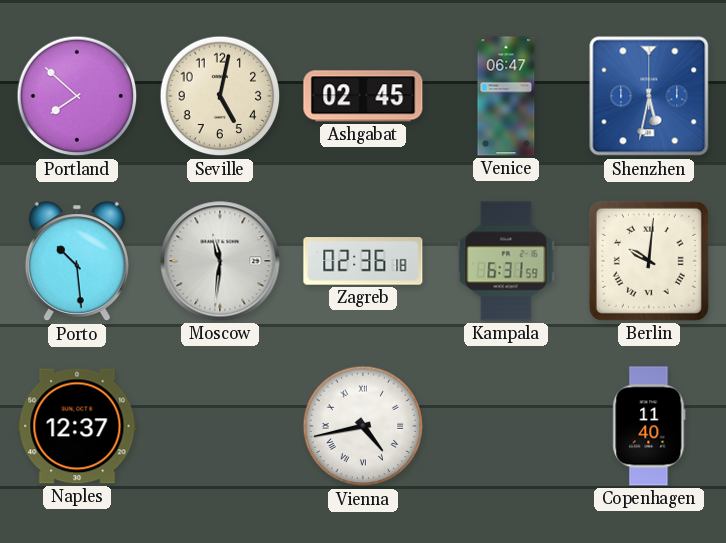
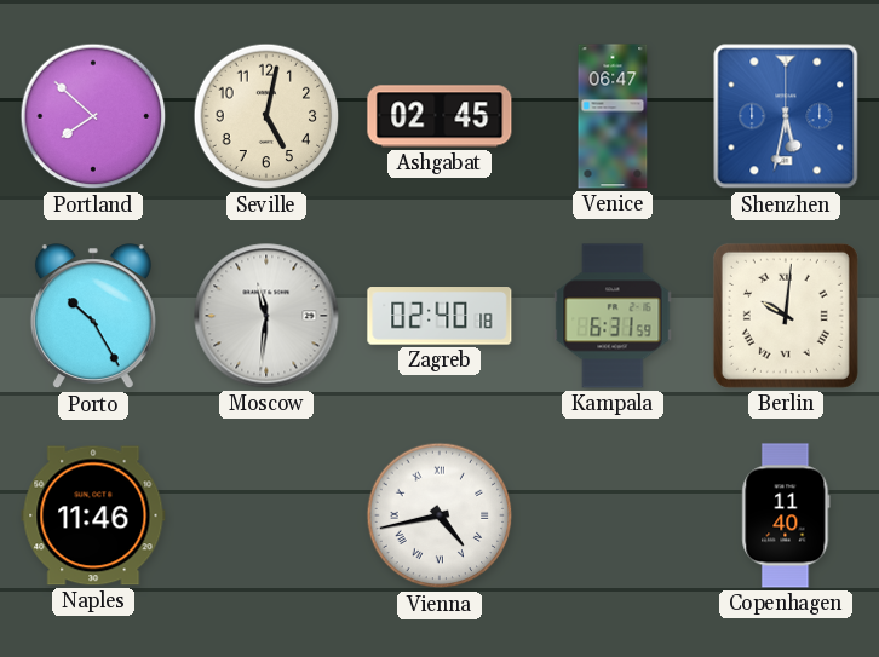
Porto: 10:29 -> 10:25
Zagreb: 02:36 -> 02:40
Naples: 12:37 -> 11:46
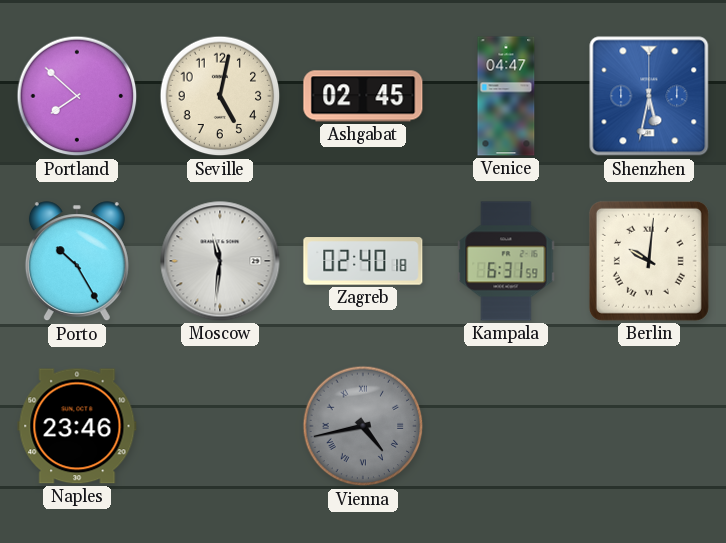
Venice: 06:47 -> 04:47
Naples: 11:46 -> 23:46
Vienna dial: white -> grey
Copenhagen: 11:40 -> none
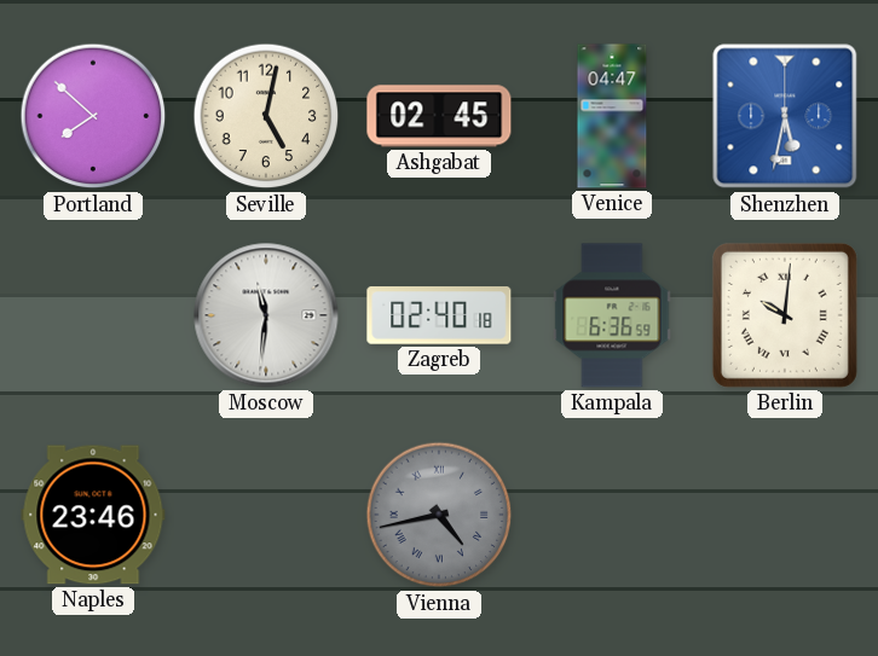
Porto: 10:25 -> none
Kampala: 6:31 -> 6:36
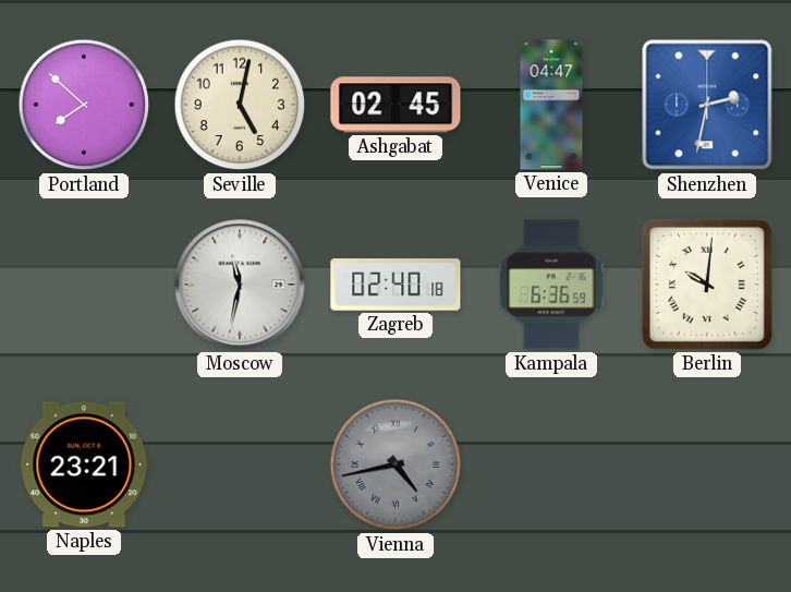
Shenzhen: 5:32 -> 2:32
Moscow: 11:31 -> 11:32
Naples: 23:46 -> 23:21
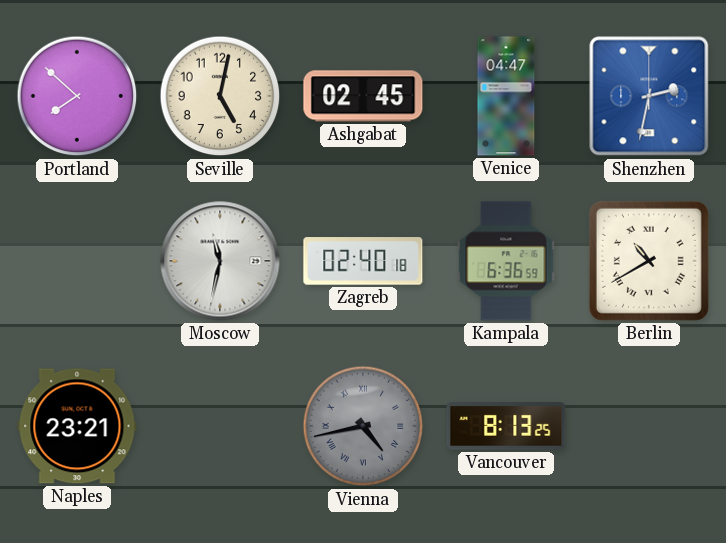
Berlin: 10:01 -> 10:40
Vancouver: none -> 8:13
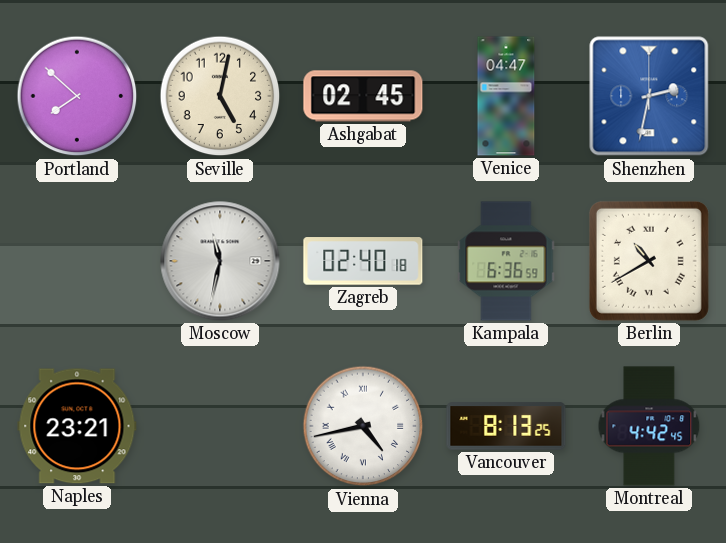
Vienna dial: grey -> white
Montreal: none -> 4:42
